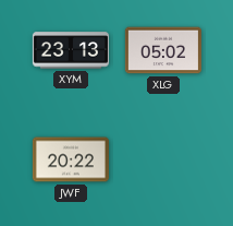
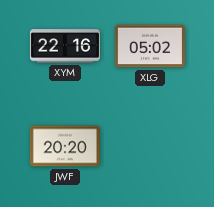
XYM: 23:13 -> 22:16
JWF: 20:22 -> 20:20
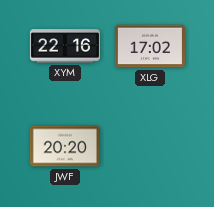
XLG: 05:02 -> 17:02
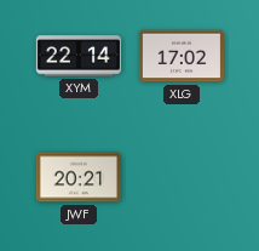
XYM: 22:16 -> 22:14
JWF: 20:20 -> 20:21
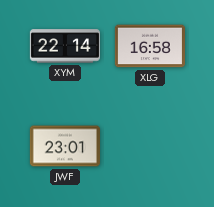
XLG: 17:02 -> 16:58
JWF: 20:21 -> 23:01
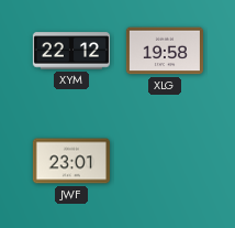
XYM: 22:14 -> 22:12
XLG: 16:58 -> 19:58
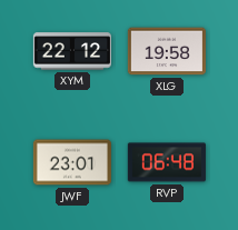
RVP: none -> 06:48
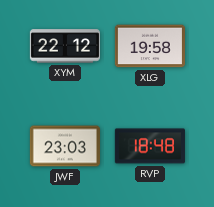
JWF: 23:01 -> 23:03
RVP: 06:48 -> 18:48
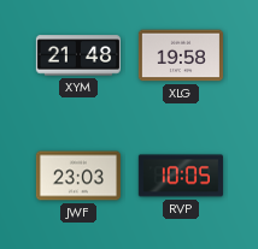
XYM: 22:12 -> 21:48
RVP: 18:48 -> 10:05
